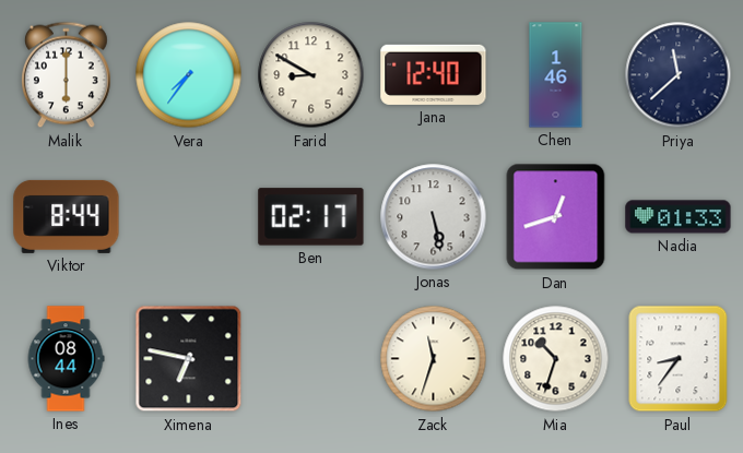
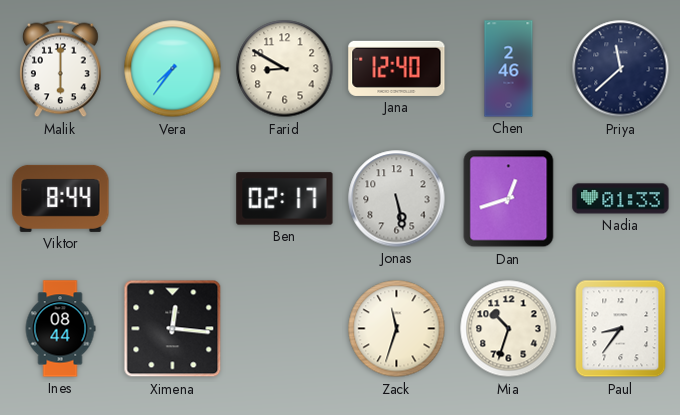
Chen: 1:46 -> 2:46
Ximena: 6:47 -> 12:16
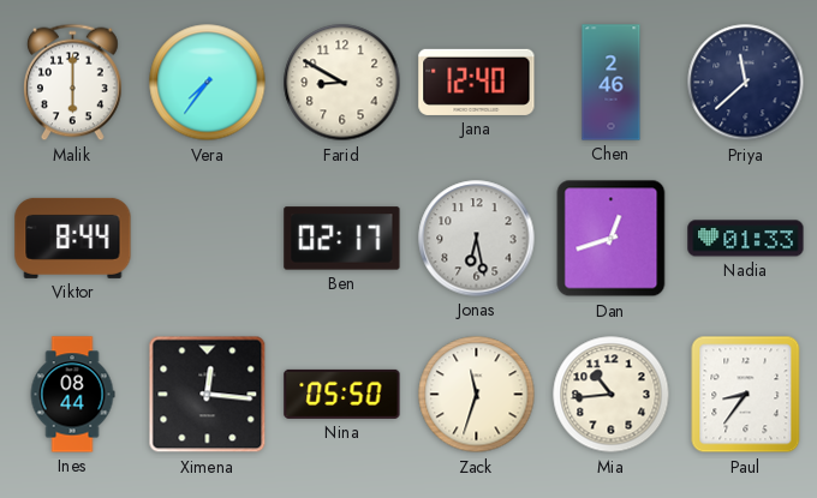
Jonas: 5:28 -> 6:28
Nina: none -> 05:50
Mia: 10:33 -> 10:44
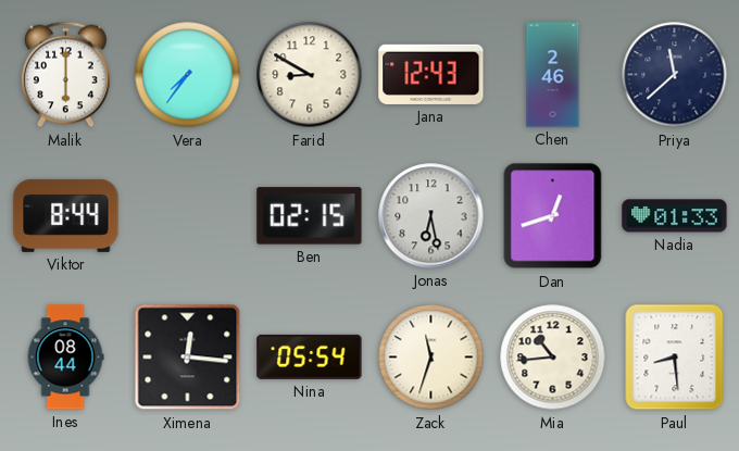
Jana: 12:40 -> 12:43
Ben: 02:17 -> 02:15
Nina: 05:50 -> 05:54
Paul: 8:36 -> 8:29
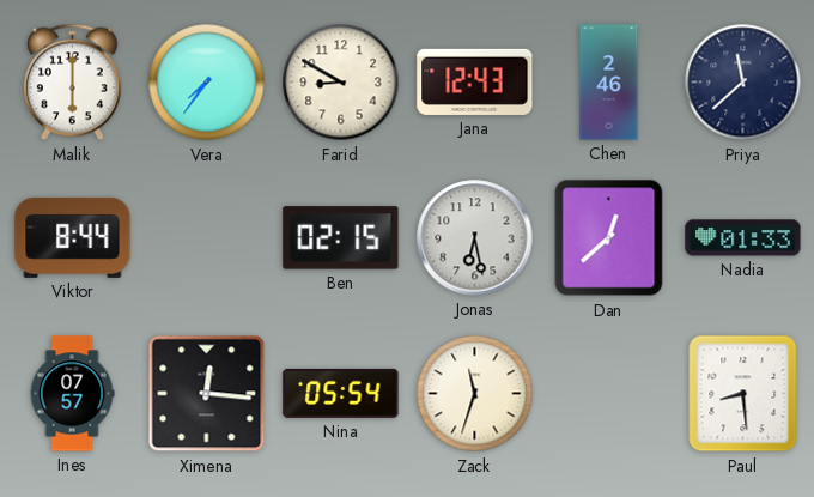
Dan: 12:42 -> 12:38
Ines: 08:44 -> 07:57
Mia: 10:44 -> none
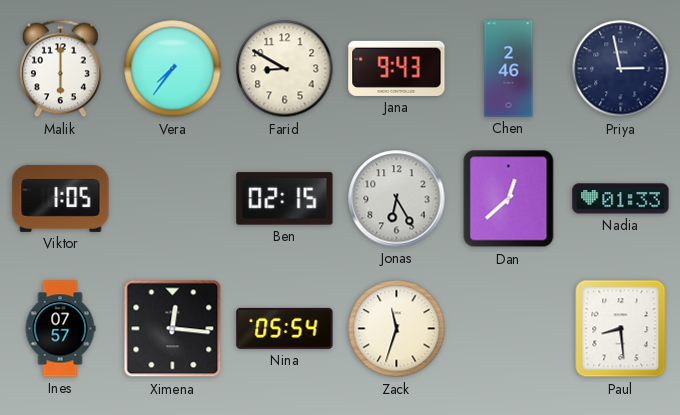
Jana: 12:43 -> 9:43
Priya: 11:38 -> 2:58
Viktor: 8:44 -> 1:05
Jonas: 6:28 -> 6:25
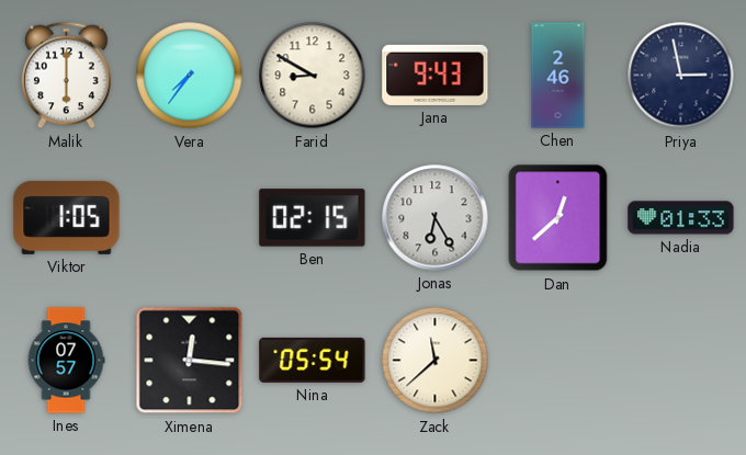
Zack: 11:33 -> 11:38
Paul: 8:29 -> none
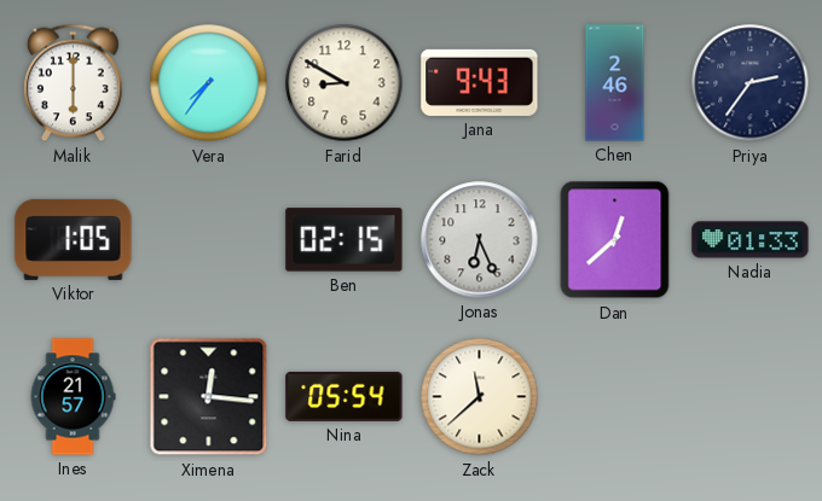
Priya: 2:58 -> 2:36
Jonas: 6:25 -> 6:26
Ines: 07:57 -> 21:57
